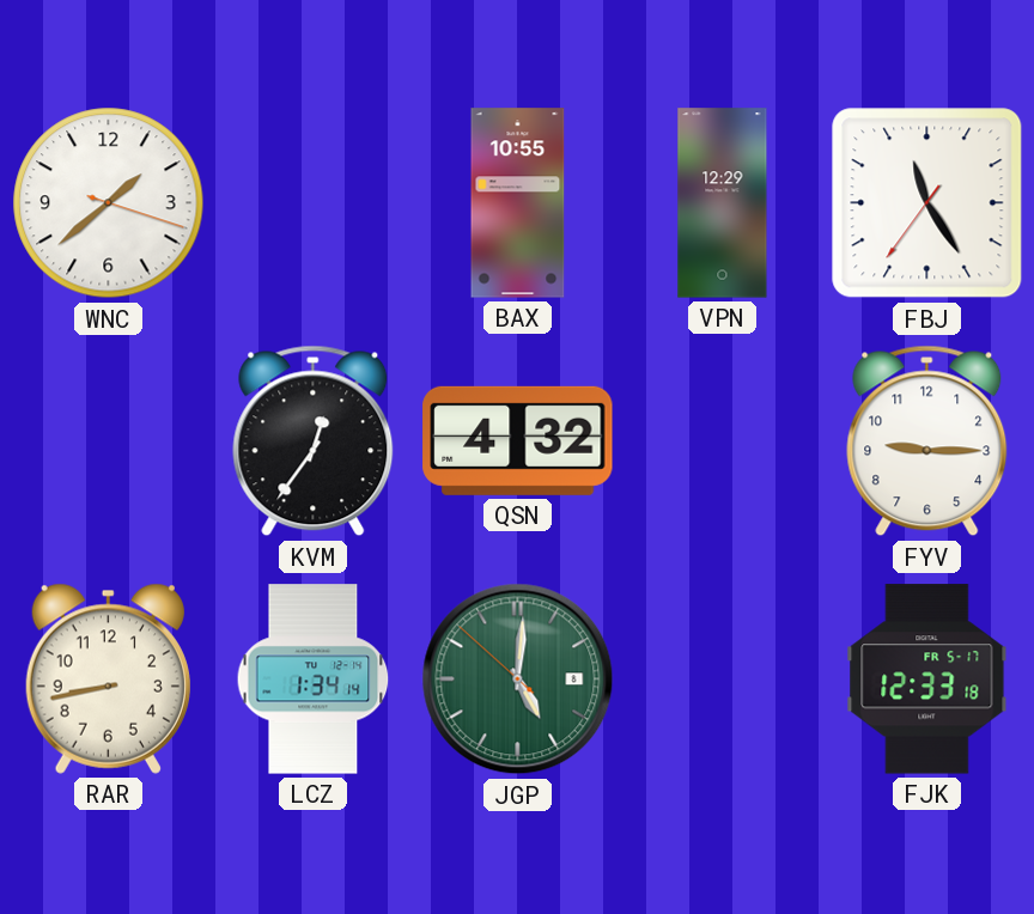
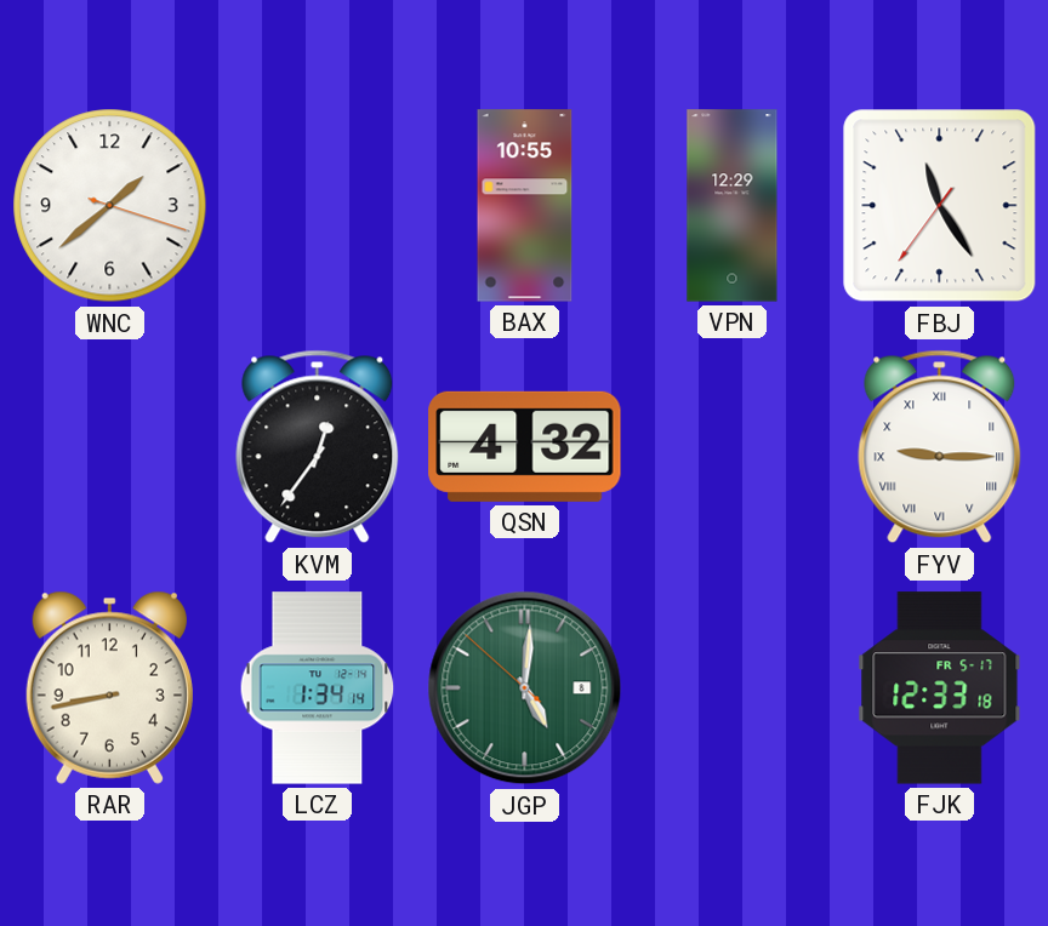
FYV numerals: Arabic -> Roman
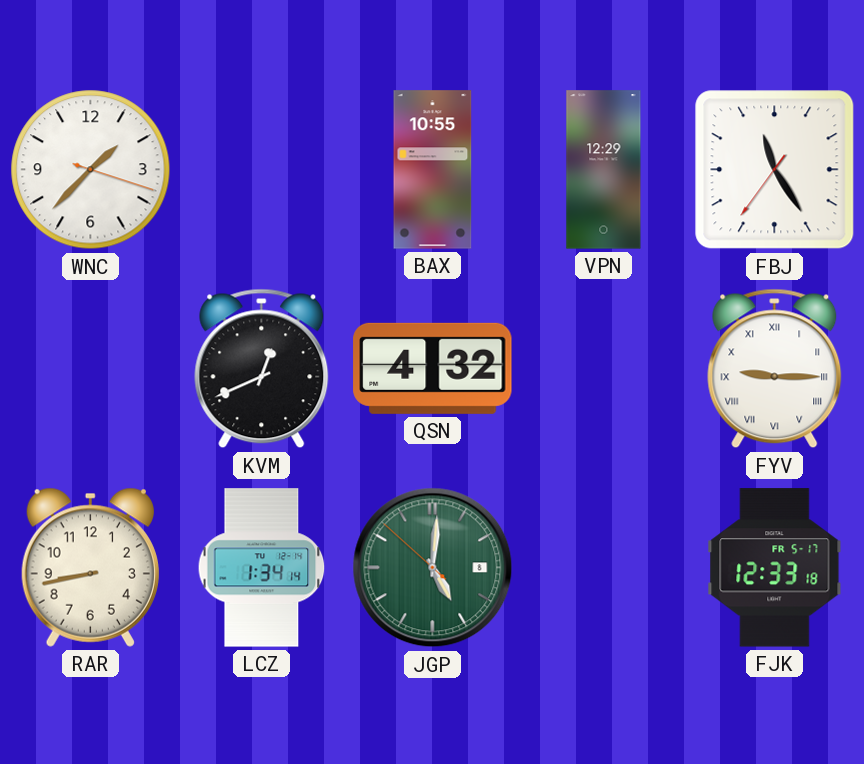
WNC: 1:38 -> 1:37
KVM: 12:36 -> 12:41
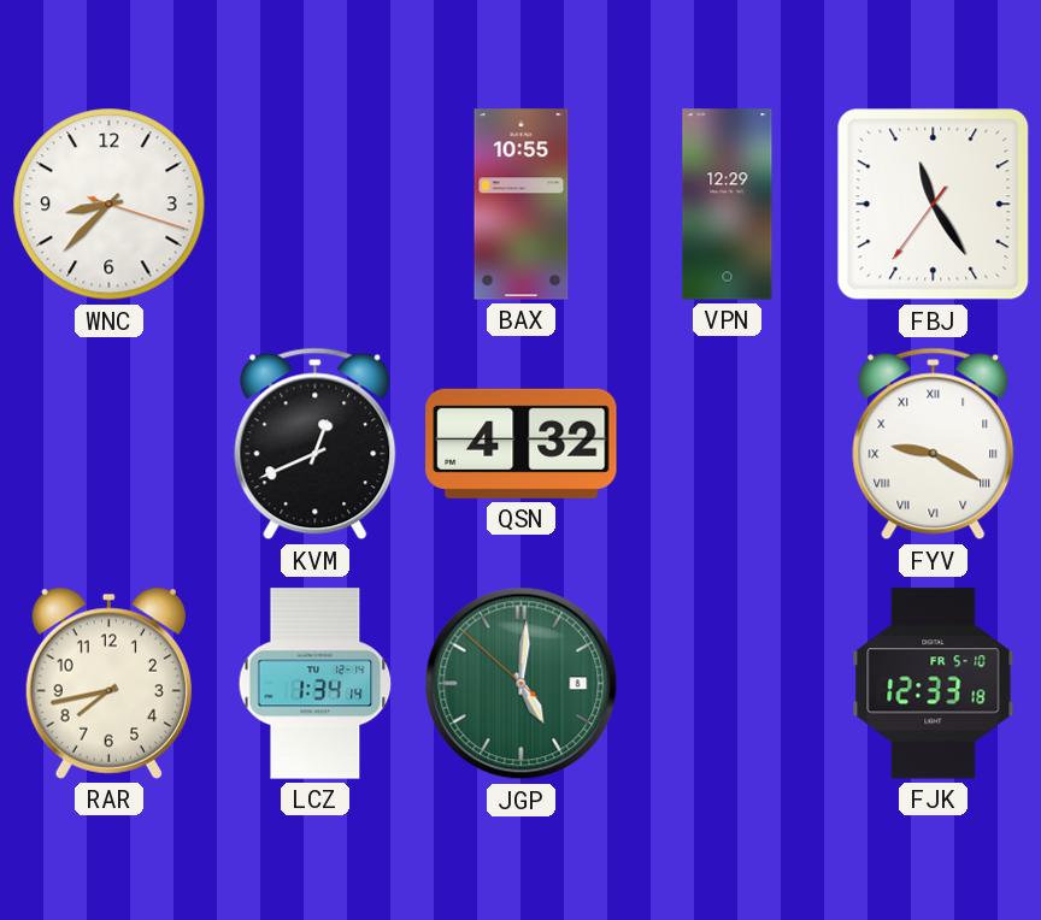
WNC: 1:37 -> 8:37
FYV: 9:15 -> 9:20
RAR: 8:43 -> 7:43
FJK date: FR 5-17 -> FR 5-10
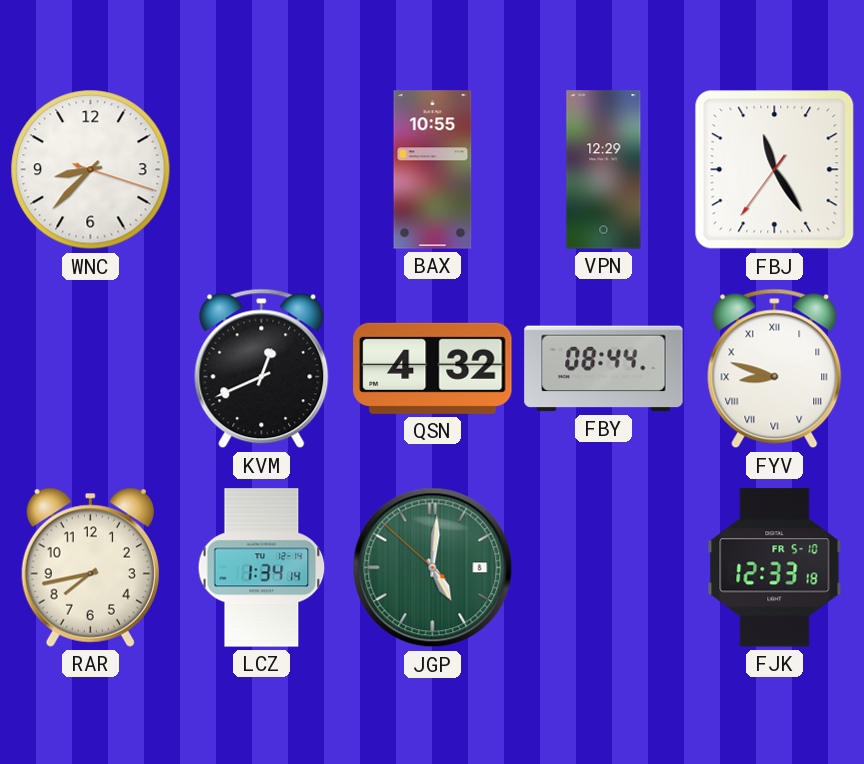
FBY: none -> 08:44
FYV: 9:20 -> 8:48
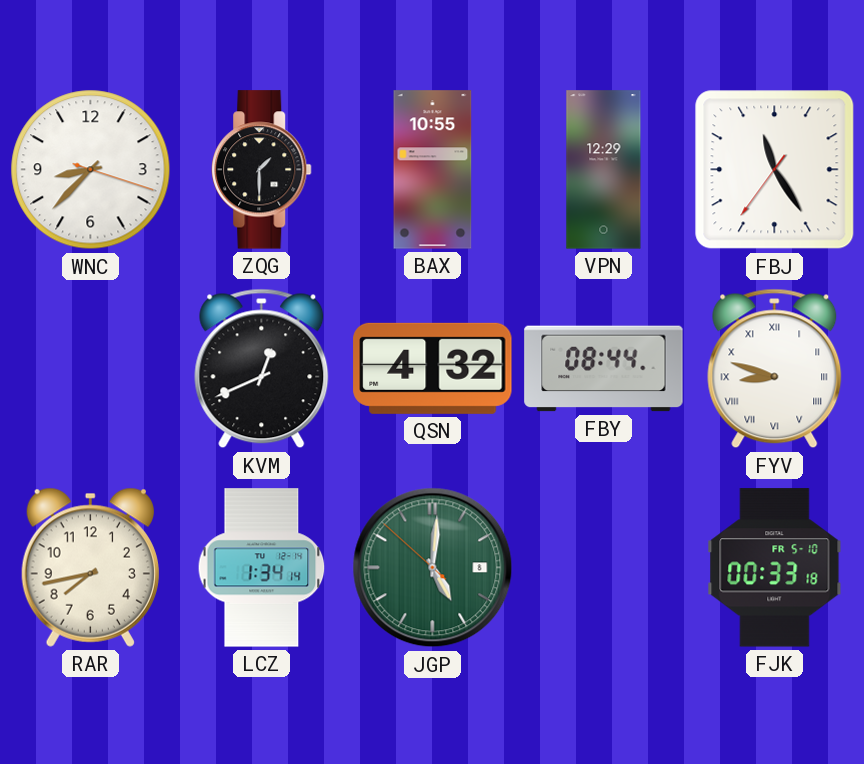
ZQG: none -> 1:30
FJK: 12:33 -> 00:33
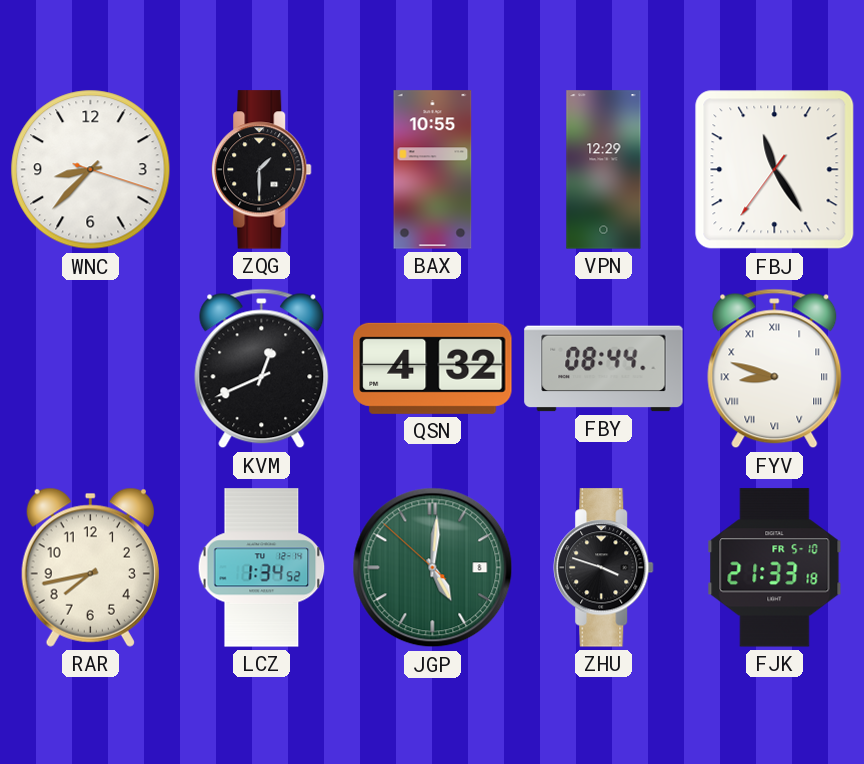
LCZ: 1:34:14 -> 1:34:52
ZHU: none -> 3:48
FJK: 00:33 -> 21:33
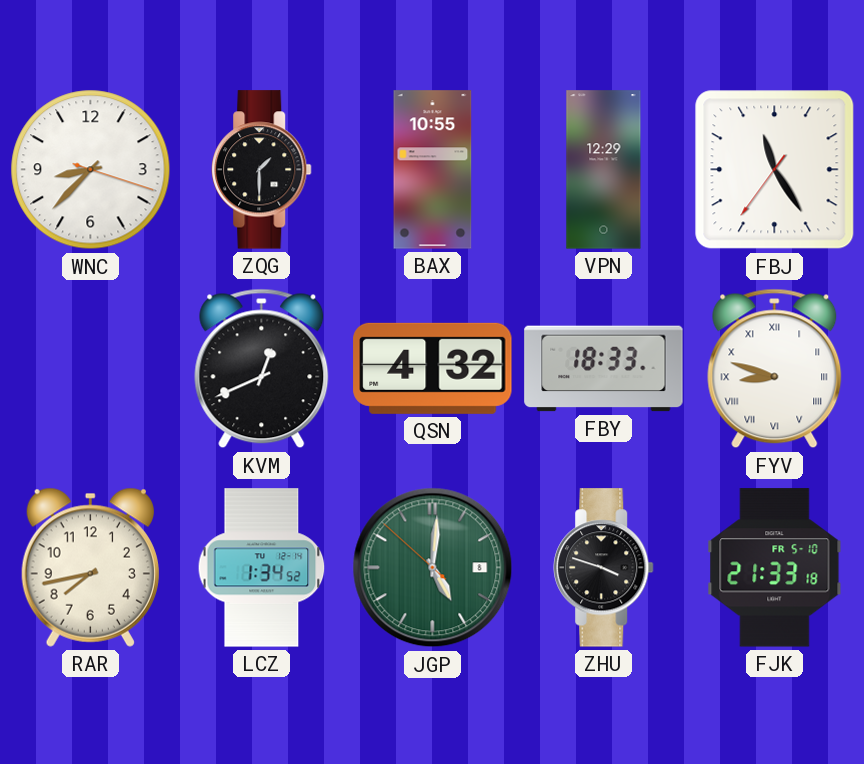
FBY: 08:44 -> 18:33
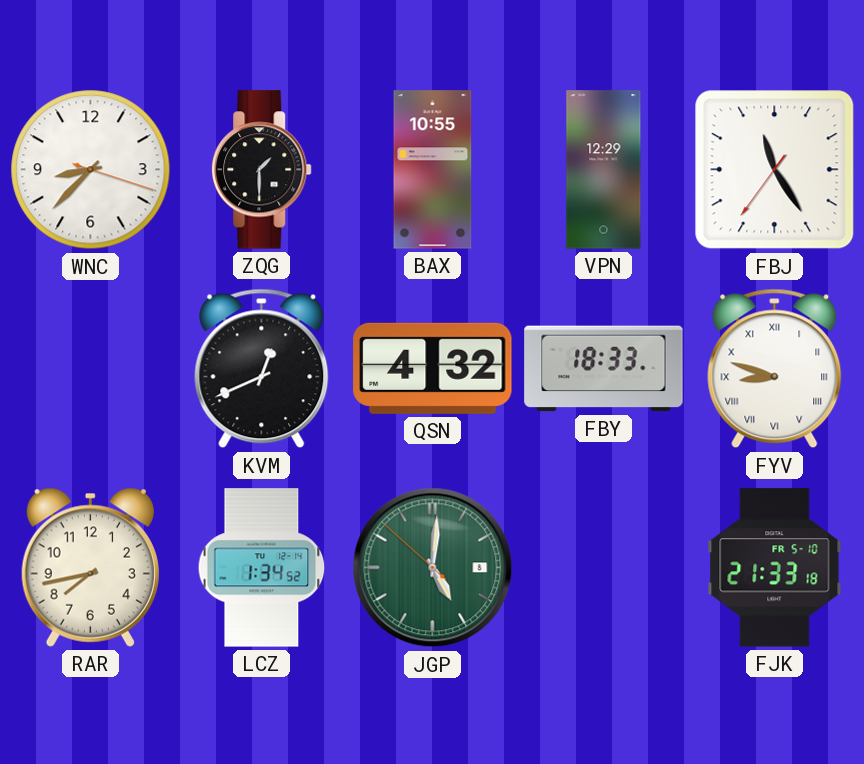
ZHU: 3:48 -> none
